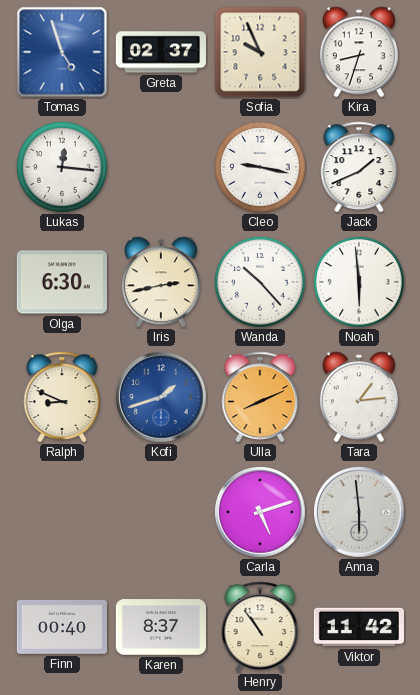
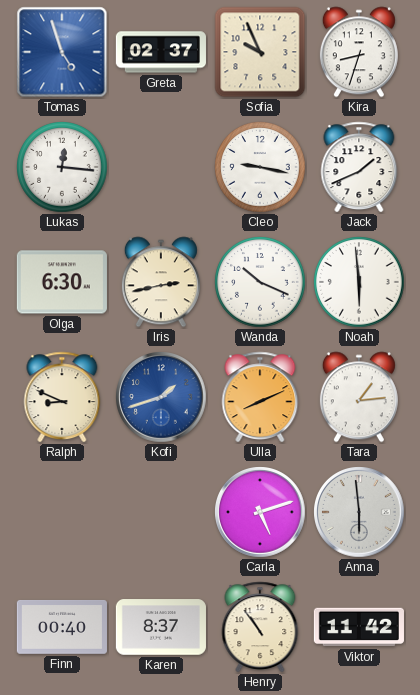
Wanda: 10:23 -> 10:19
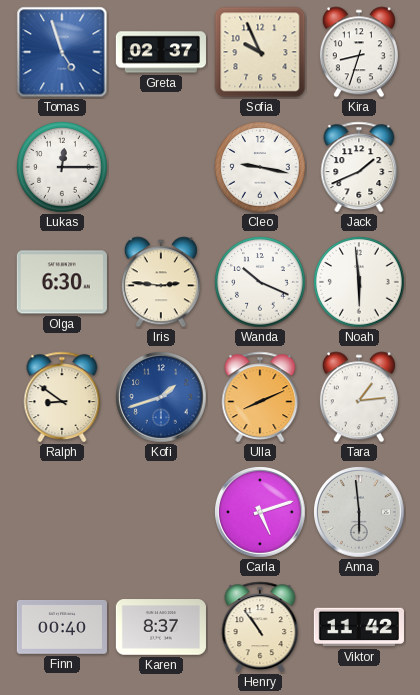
Lukas: 12:16 -> 12:15
Iris: 2:43 -> 2:46
Ralph: 8:49 -> 8:51
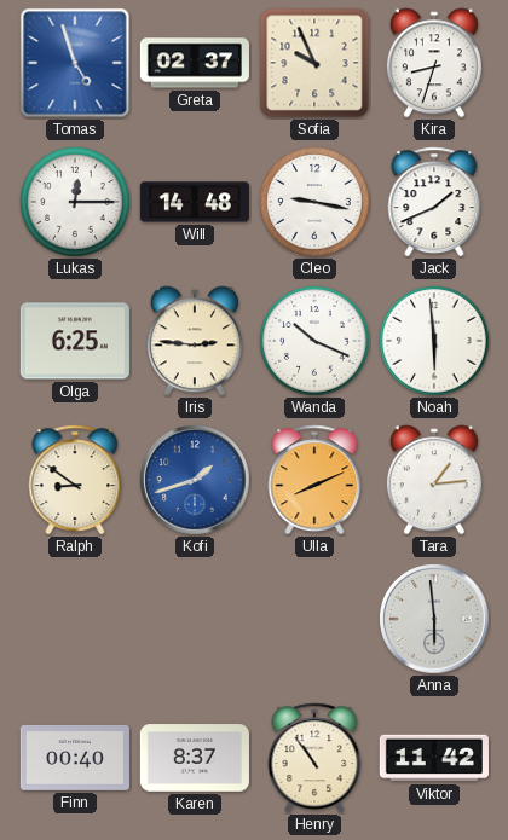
Will: none -> 14:48
Olga: 6:30 -> 6:25
Carla: 5:12 -> none
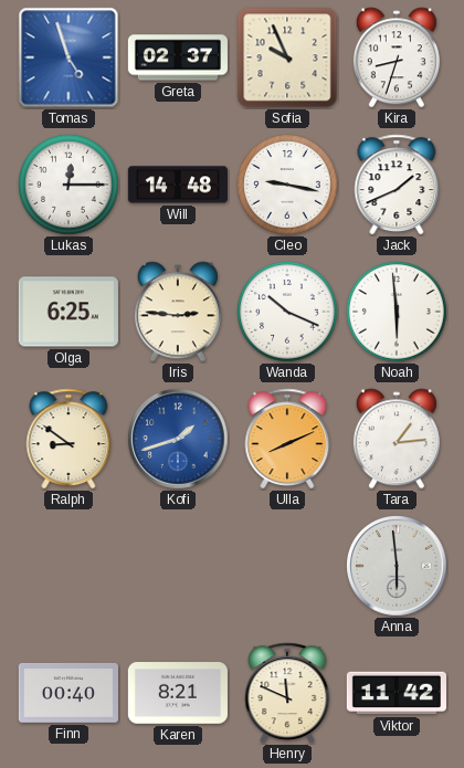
Karen: 8:37 -> 8:21
Henry: 10:54 -> 11:49
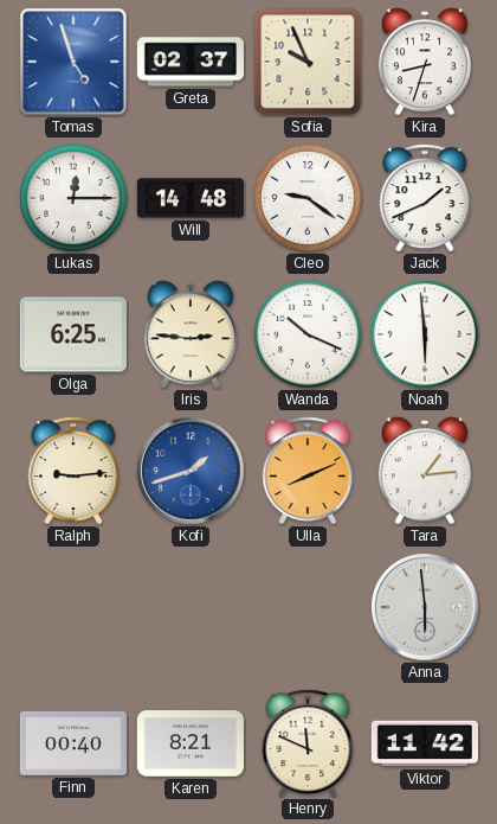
Cleo: 9:17 -> 9:21
Ralph: 8:51 -> 9:14
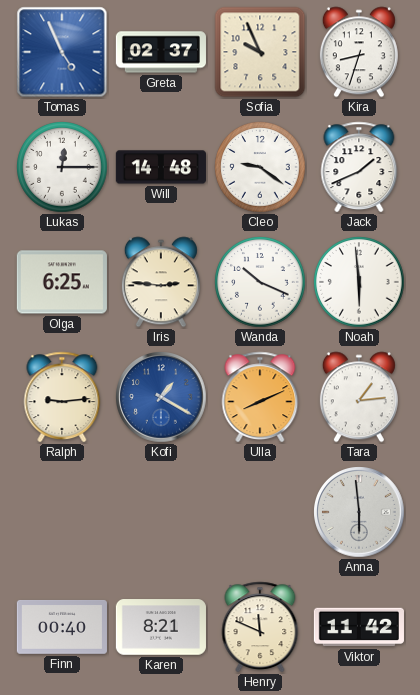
Tomas: 4:57 -> 4:56
Kofi: 1:42 -> 1:20
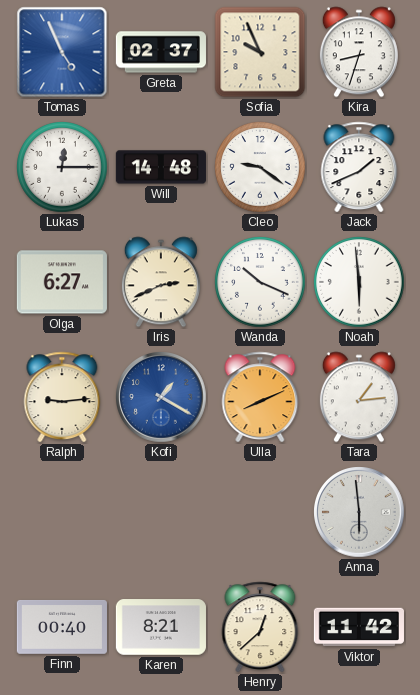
Olga: 6:25 -> 6:27
Iris: 2:46 -> 2:41
Henry: 11:49 -> 12:38
